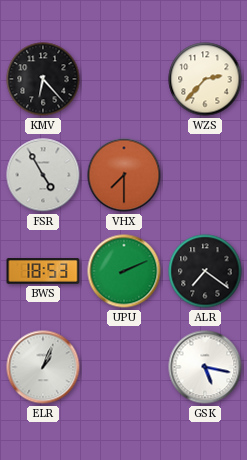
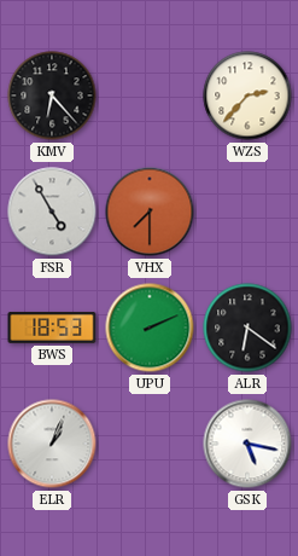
ALR: 7:21 -> 6:21
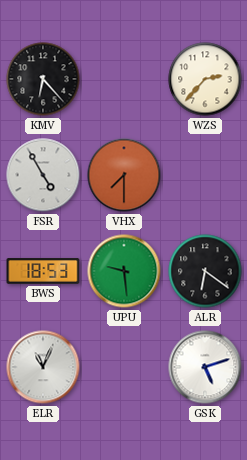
UPU: 2:11 -> 9:29
ELR: 1:04 -> 11:04
GSK: 5:17 -> 5:12
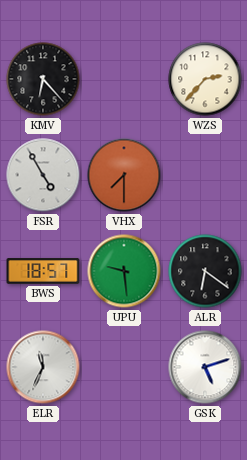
BWS: 18:53 -> 18:57
ELR: 11:04 -> 11:34
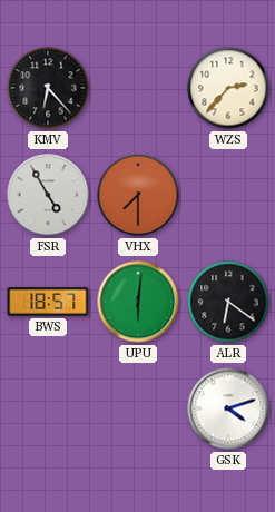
UPU: 9:29 -> 6:01
ELR: 11:34 -> none
GSK: 5:12 -> 4:12
